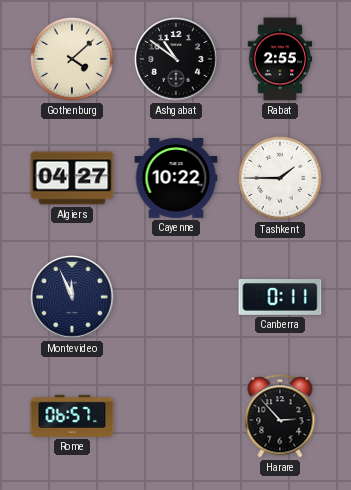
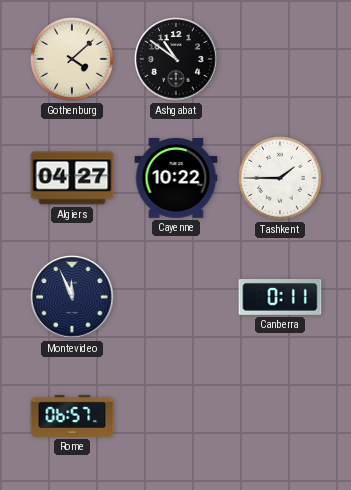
Rabat: 2:55 -> none
Harare: 2:53 -> none
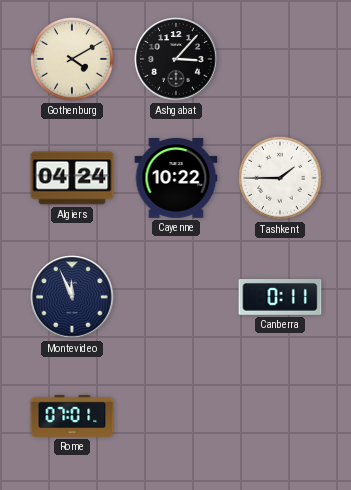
Gothenburg: 4:08 -> 4:10
Ashgabat: 10:51 -> 3:07
Algiers: 04:27 -> 04:24
Rome: 06:57 -> 07:01
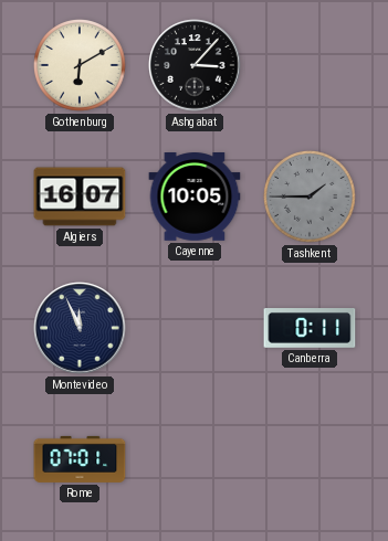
Gothenburg: 4:10 -> 6:10
Algiers: 04:24 -> 16:07
Cayenne: 10:22 -> 10:05
Tashkent dial: white -> grey
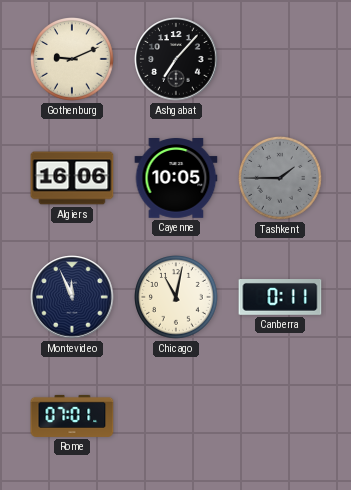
Gothenburg: 6:10 -> 9:11
Ashgabat: 3:07 -> 7:07
Algiers: 16:07 -> 16:06
Chicago: none -> 11:02
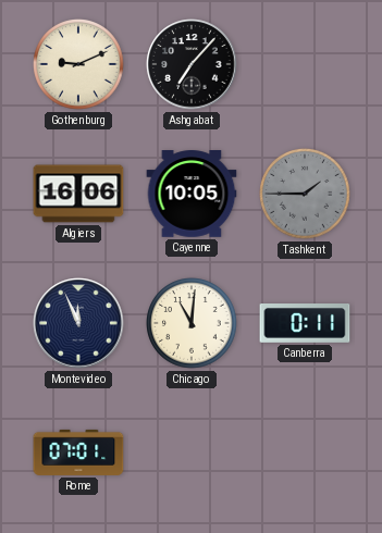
Chicago: 11:02 -> 11:01
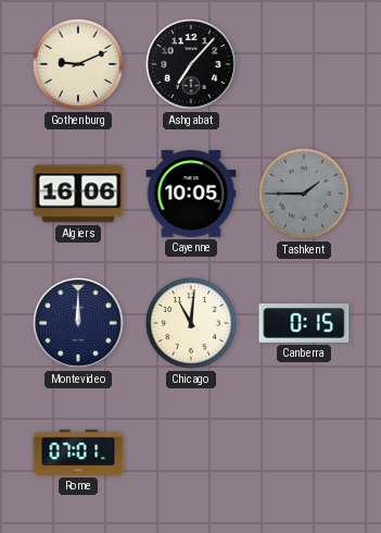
Montevideo: 11:56 -> 12:00
Canberra: 0:11 -> 0:15
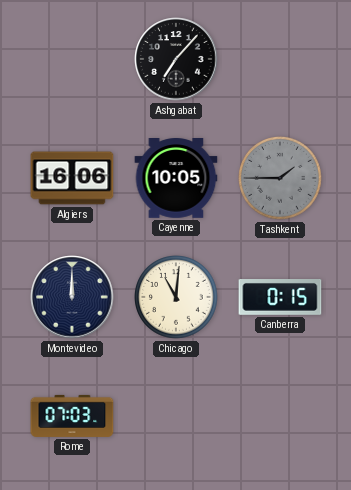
Gothenburg: 9:11 -> none
Rome: 07:01 -> 07:03
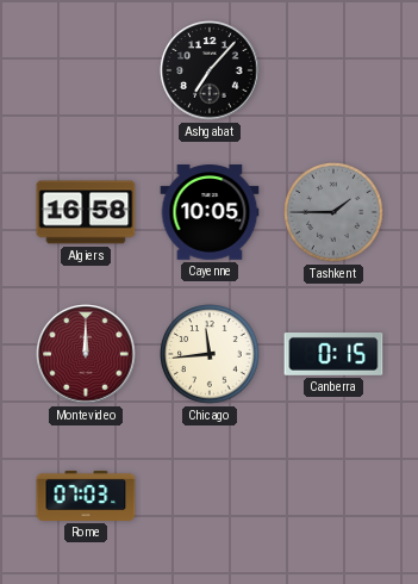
Algiers: 16:06 -> 16:58
Montevideo dial: navy -> burgundy
Chicago: 11:01 -> 11:44
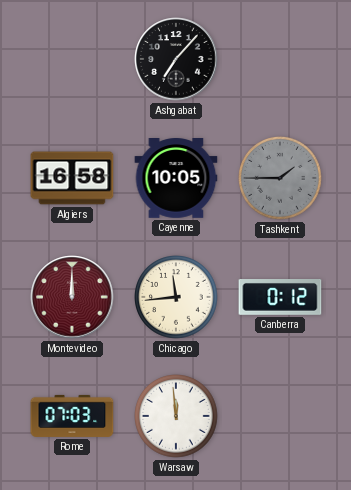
Canberra: 0:15 -> 0:12
Warsaw: none -> 11:59
